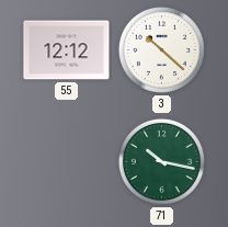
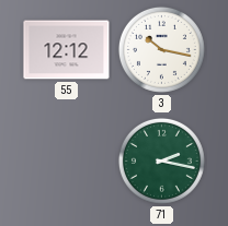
3: 10:22 -> 10:17
71: 10:17 -> 2:17
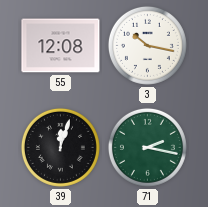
55: 12:12 -> 12:08
39: none -> 12:03
